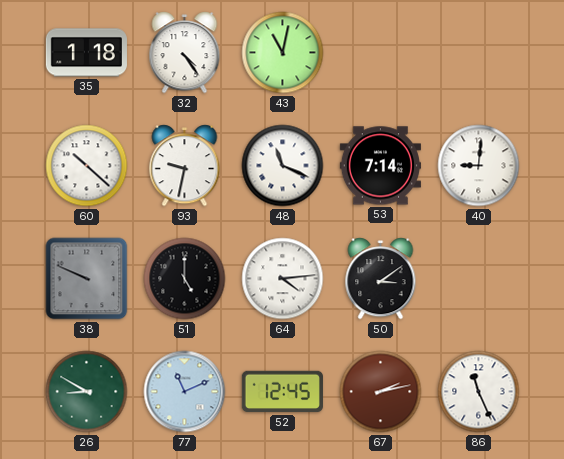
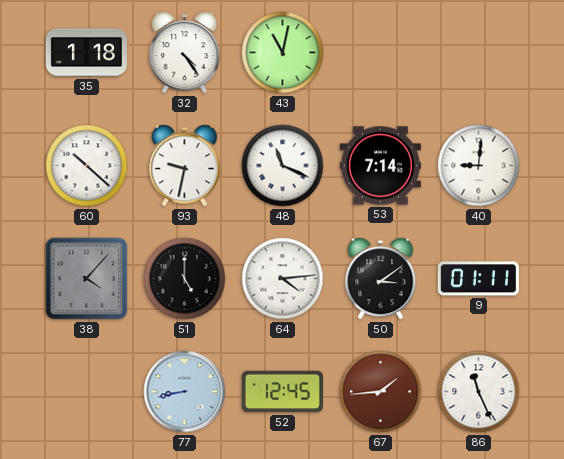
38: 9:49 -> 4:07
9: none -> 01:11
26: 8:50 -> none
77: 11:11 -> 8:43
67: 2:13 -> 1:44
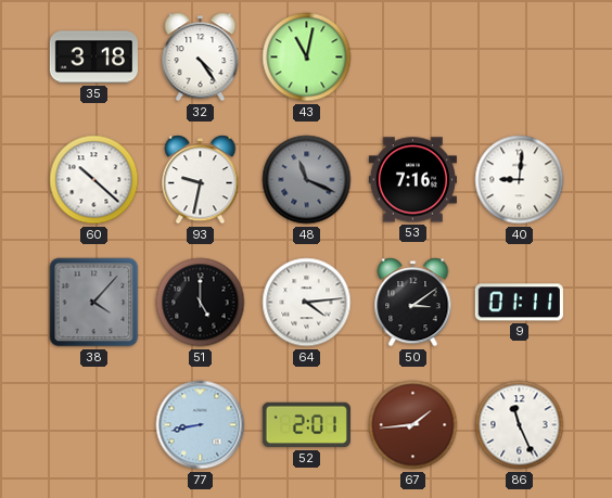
35: 1:18 -> 3:18
48 dial: white -> grey
53: 7:14 -> 7:16
52: 12:45 -> 2:01
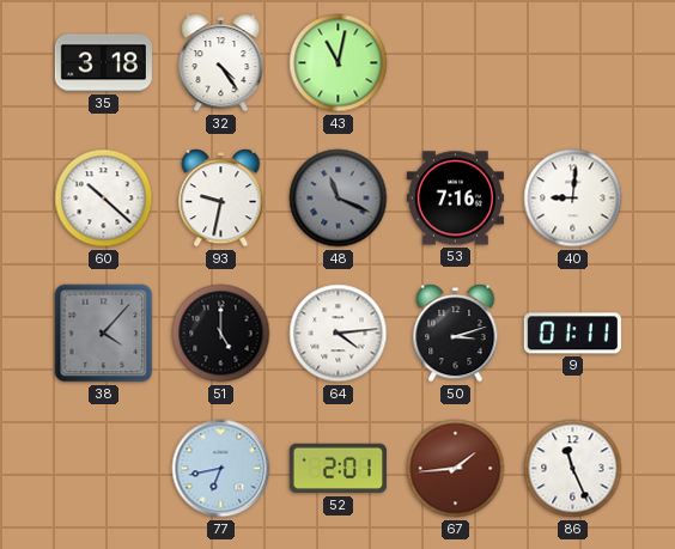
50: 3:09 -> 3:12
77: 8:43 -> 6:43
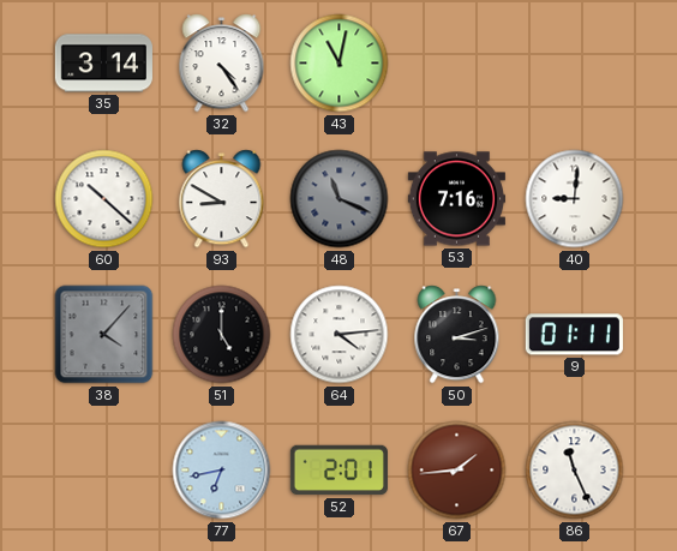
35: 3:18 -> 3:14
93: 9:32 -> 8:50
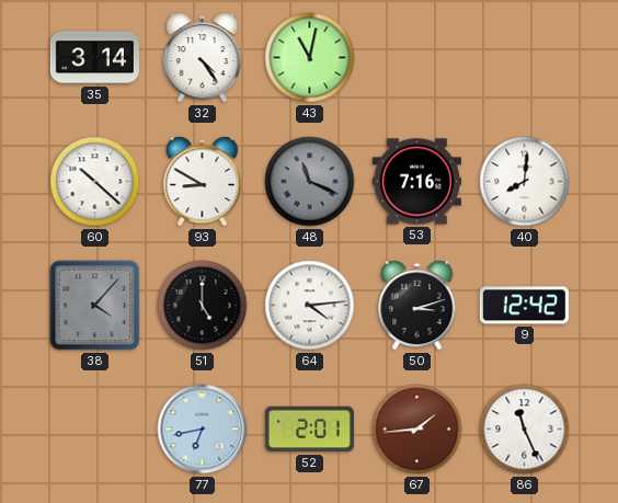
40: 9:01 -> 8:01
9: 01:11 -> 12:42
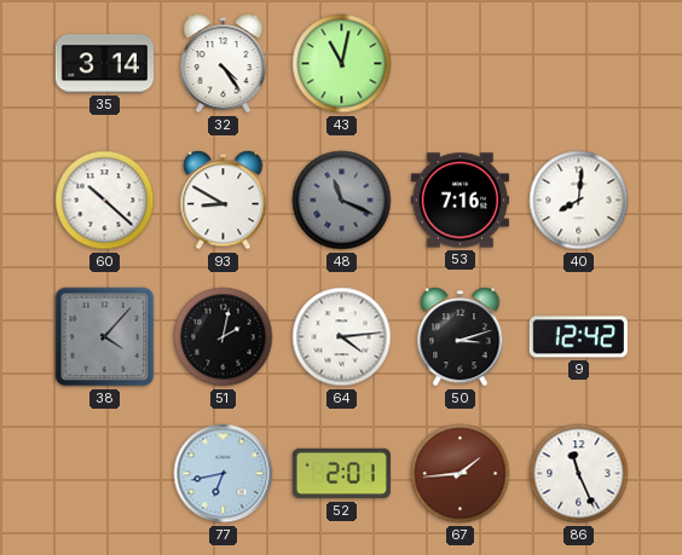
51: 5:00 -> 2:02
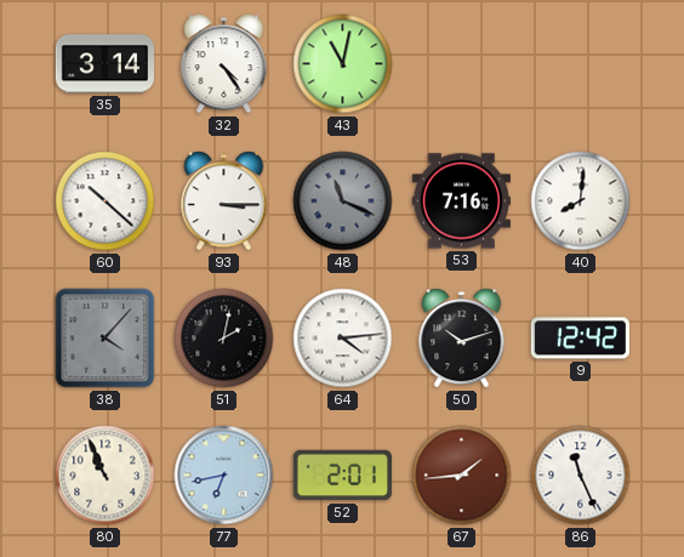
93: 8:50 -> 3:15
50: 3:12 -> 10:12
80: none -> 10:56
